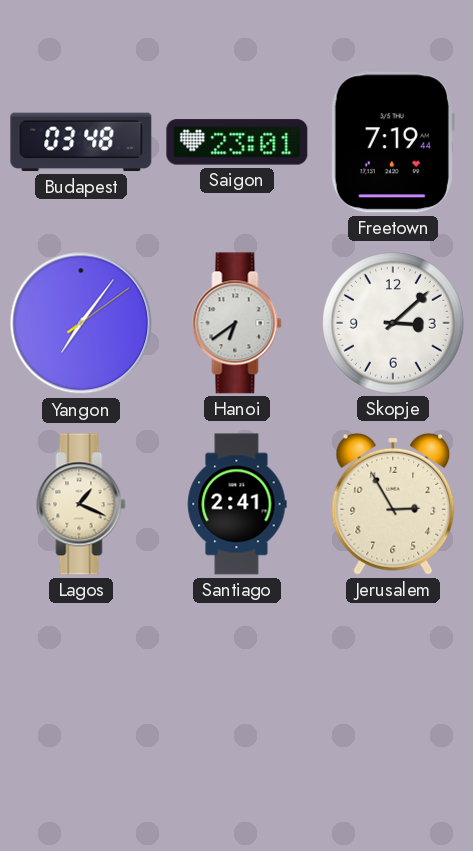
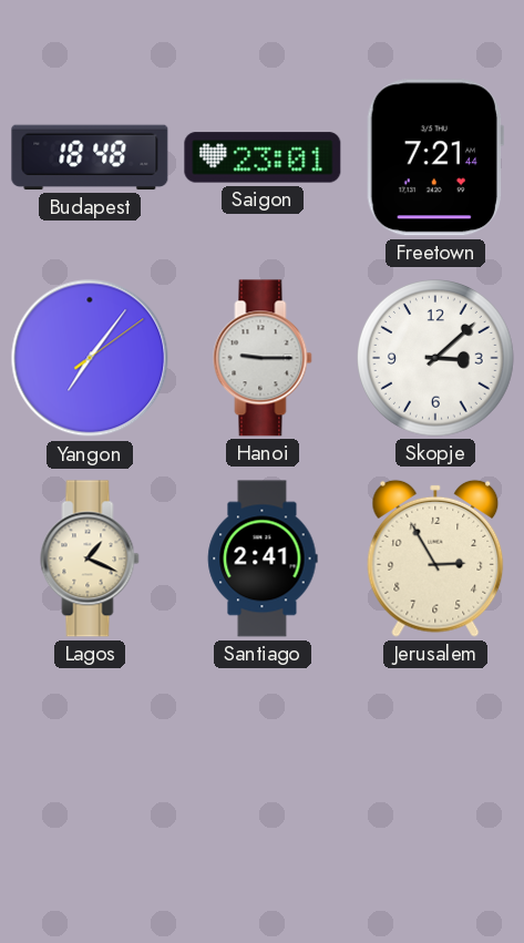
Budapest: 03:48 -> 18:48
Freetown: 7:19 -> 7:21
Hanoi: 6:39 -> 9:15
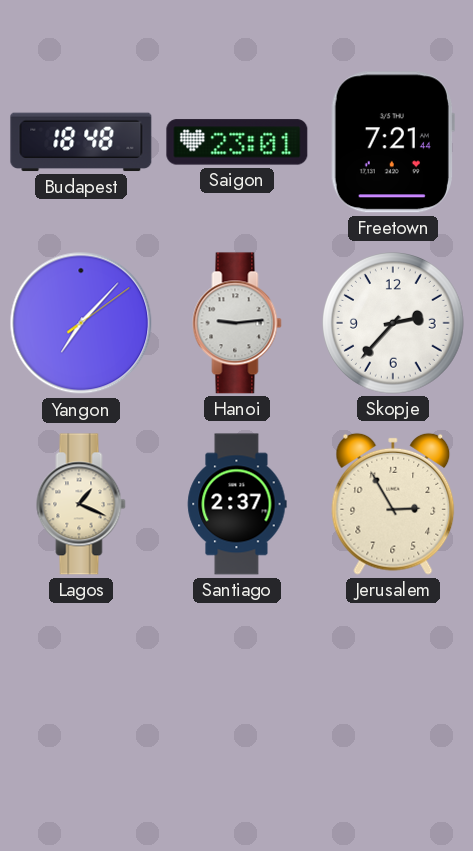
Yangon: 7:06 -> 7:07
Hanoi: 9:15 -> 9:14
Skopje: 3:08 -> 2:37
Santiago: 2:41 -> 2:37
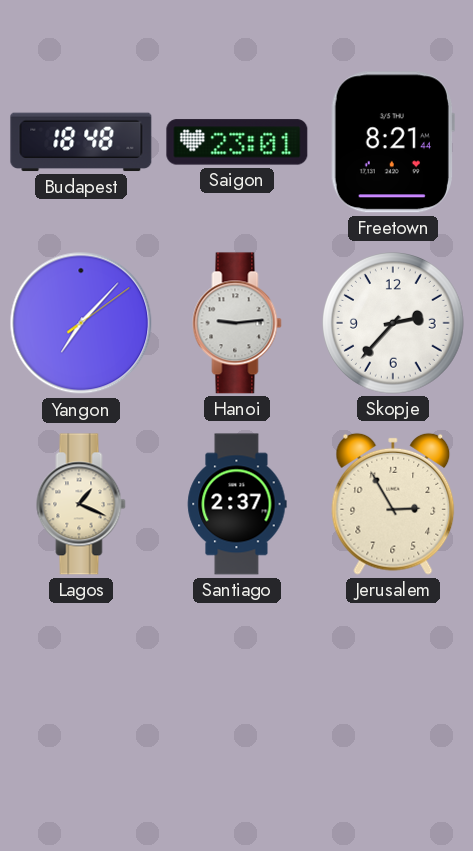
Freetown: 7:21 -> 8:21
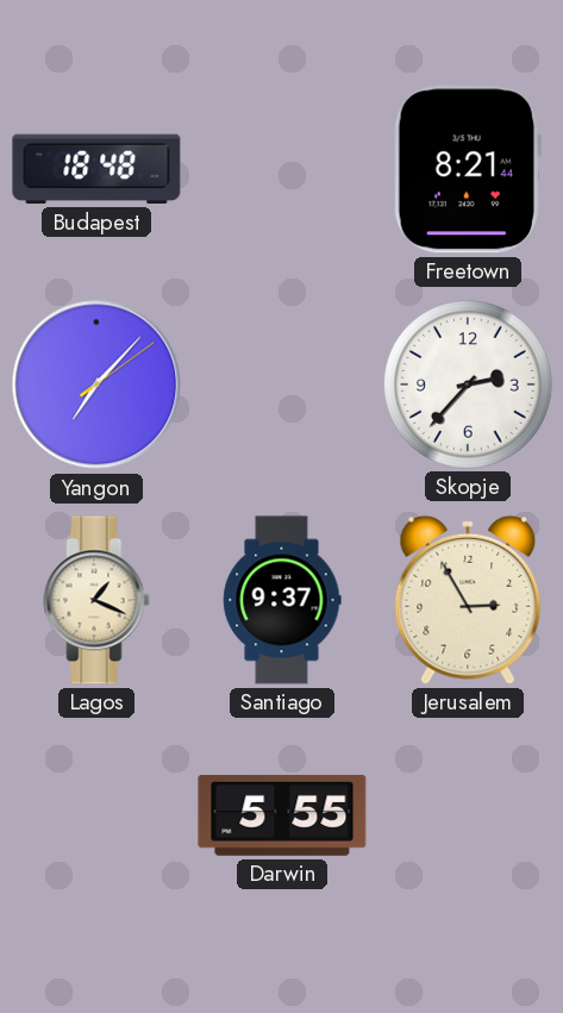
Saigon: 23:01 -> none
Hanoi: 9:14 -> none
Santiago: 2:37 -> 9:37
Darwin: none -> 5:55
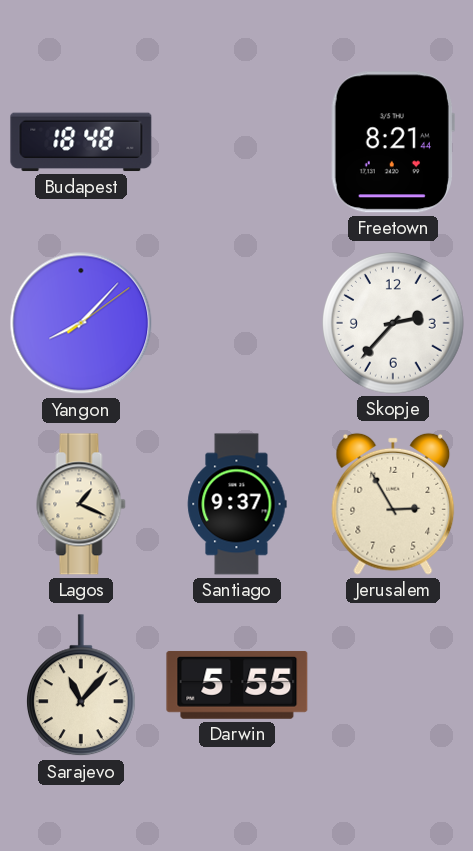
Yangon: 7:07 -> 8:07
Sarajevo: none -> 11:07
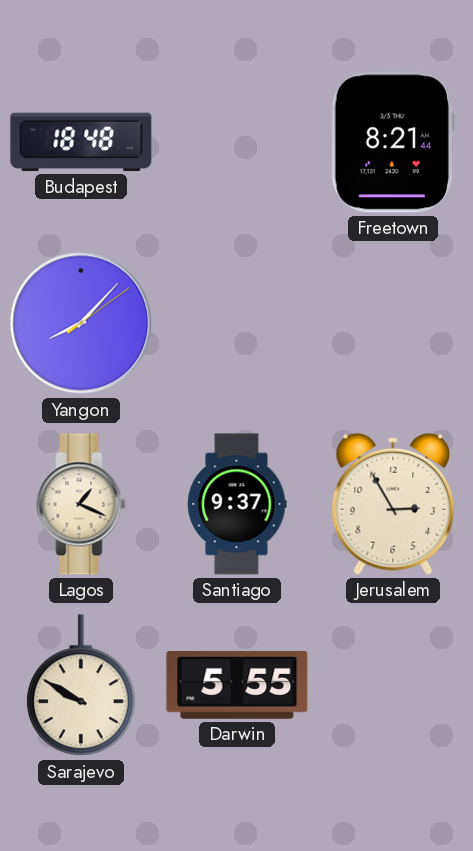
Skopje: 2:37 -> none
Sarajevo: 11:07 -> 9:50
